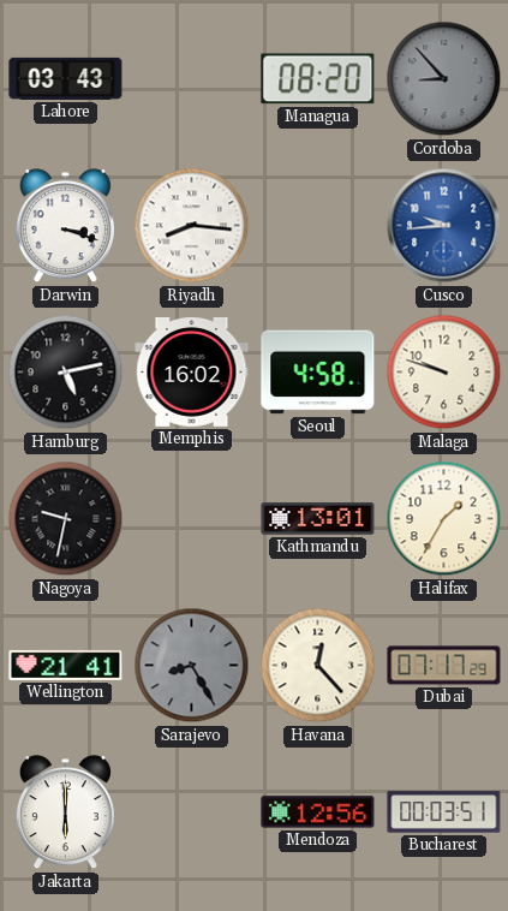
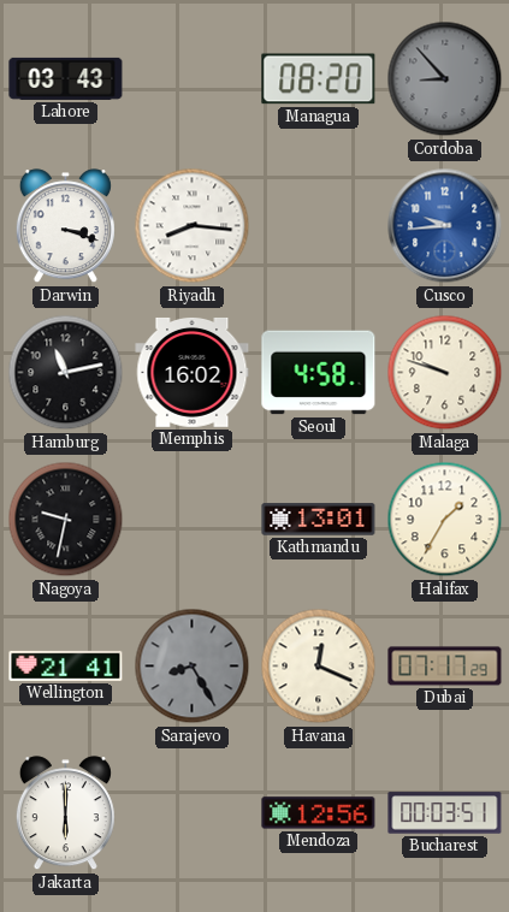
Hamburg: 5:13 -> 11:13
Havana: 12:23 -> 12:19
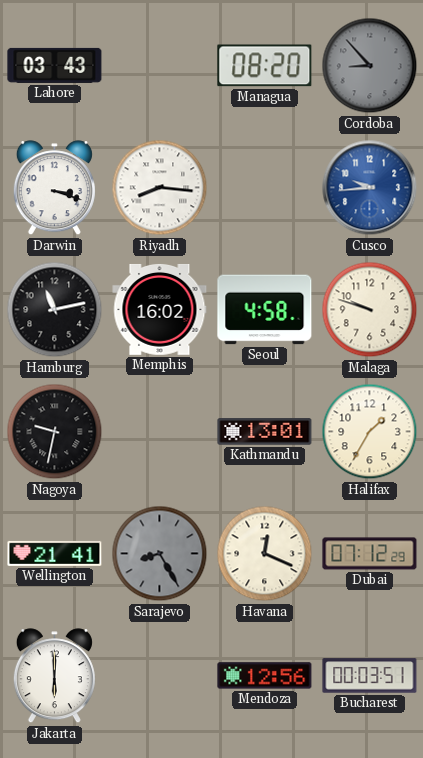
Dubai: 07:17 -> 07:12
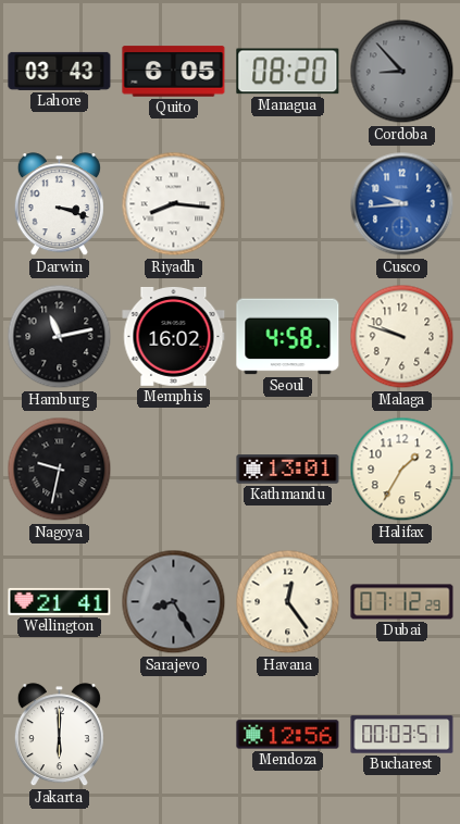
Quito: none -> 6:05
Havana: 12:19 -> 12:24
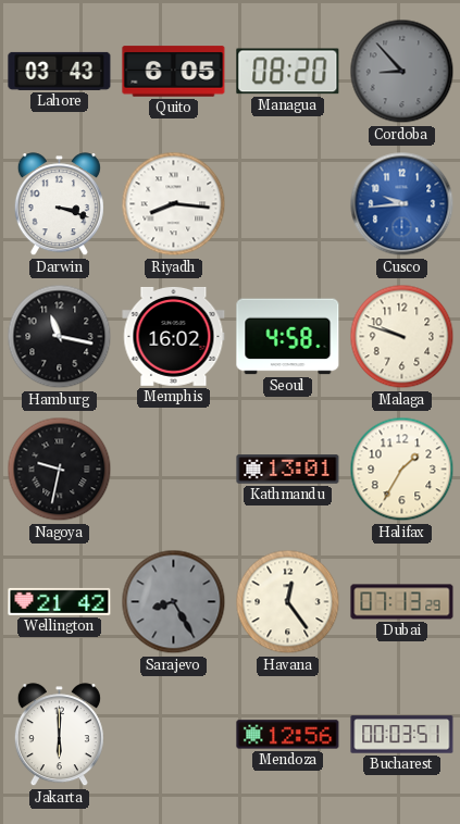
Hamburg: 11:13 -> 11:17
Wellington: 21:41 -> 21:42
Dubai: 07:12 -> 07:13
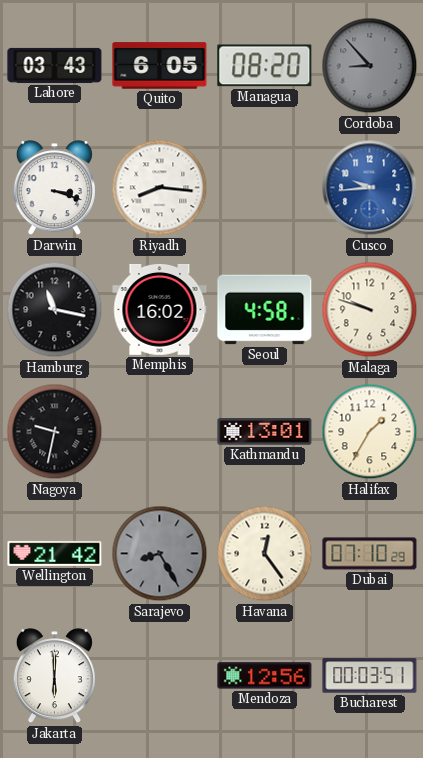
Dubai: 07:13 -> 07:10
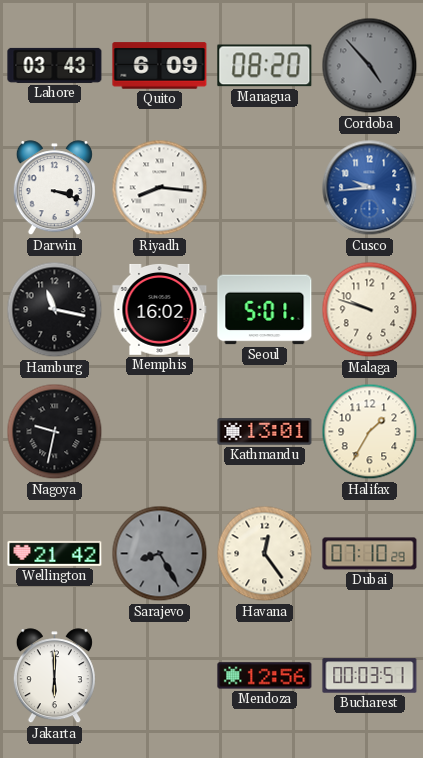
Quito: 6:05 -> 6:09
Cordoba: 8:53 -> 4:53
Seoul: 4:58 -> 5:01
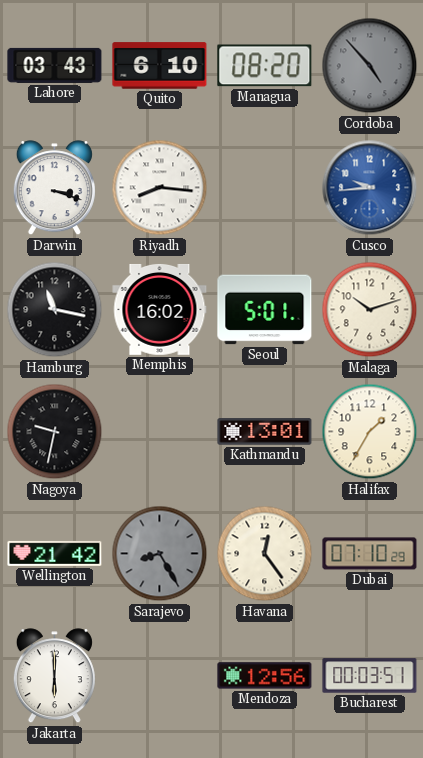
Quito: 6:09 -> 6:10
Malaga: 9:48 -> 10:12
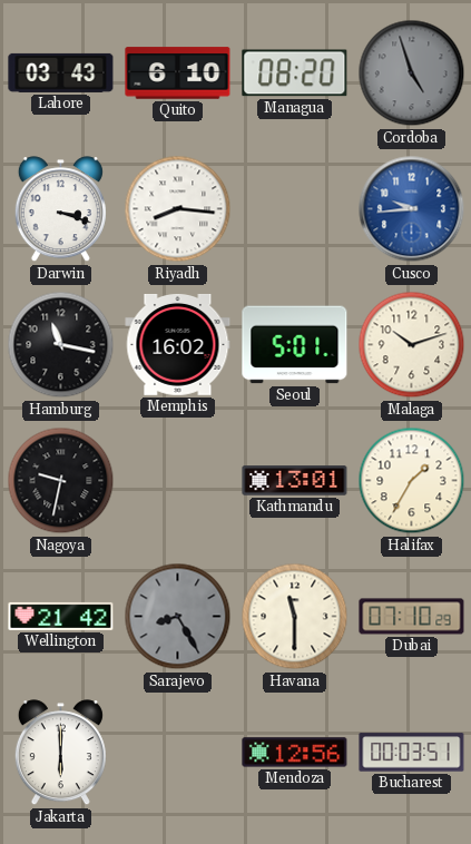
Cordoba: 4:53 -> 4:57
Havana: 12:24 -> 11:30
